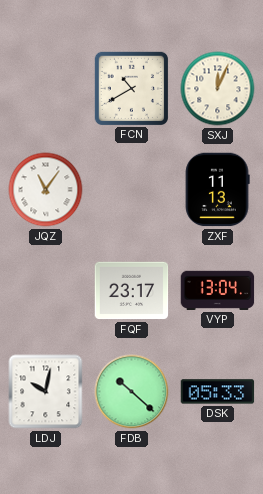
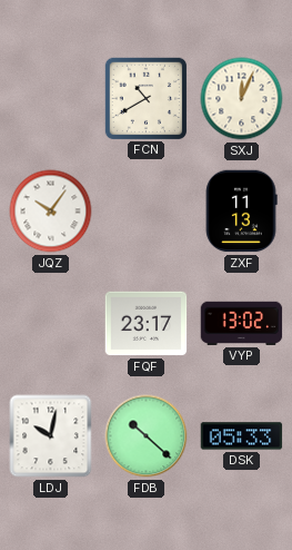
JQZ: 11:06 -> 10:06
VYP: 13:04 -> 13:02
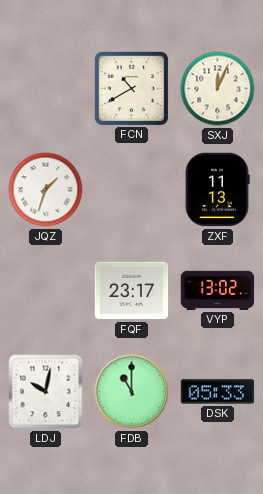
JQZ: 10:06 -> 1:33
FDB: 10:22 -> 11:00
